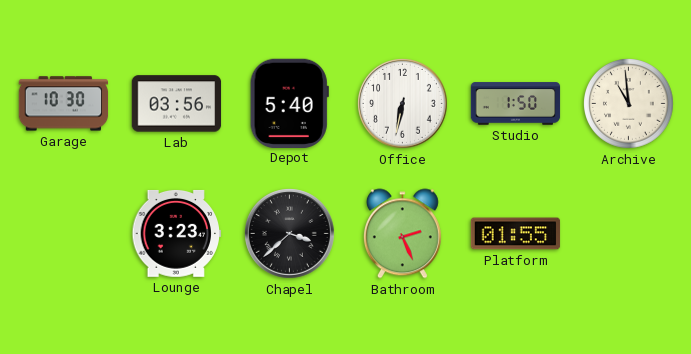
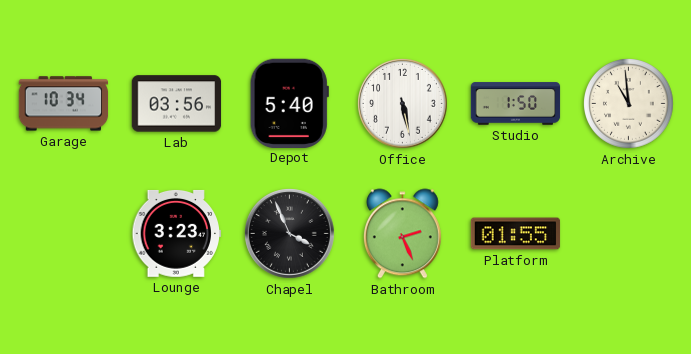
Garage: 10:30 -> 10:34
Office: 6:32 -> 5:28
Chapel: 3:38 -> 3:56
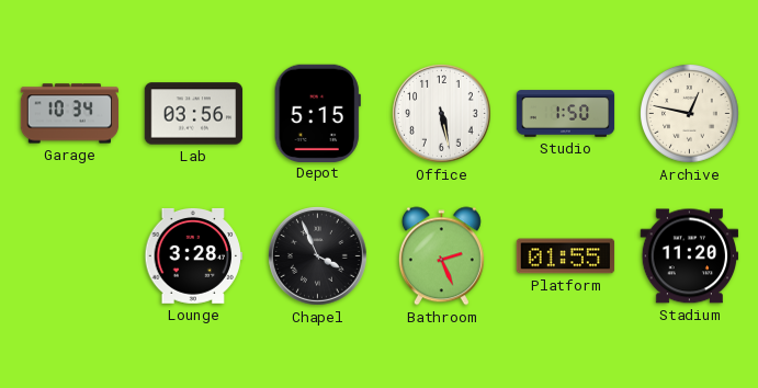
Depot: 5:40 -> 5:15
Archive: 10:59 -> 12:47
Lounge: 3:23 -> 3:28
Stadium: none -> 11:20
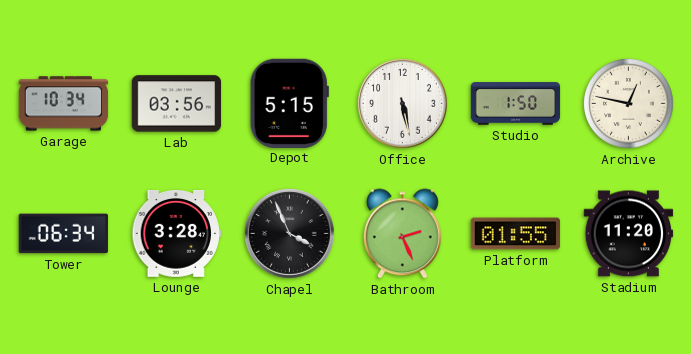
Tower: none -> 06:34
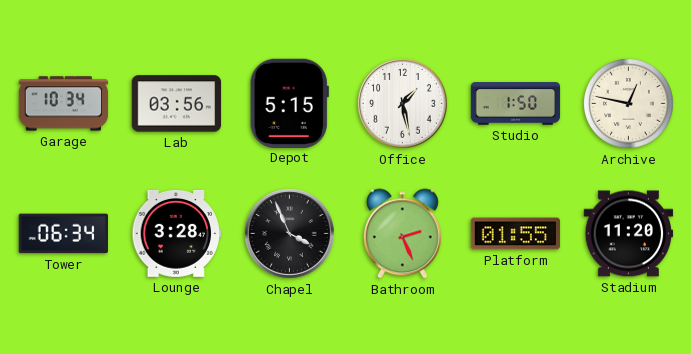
Office: 5:28 -> 1:28
